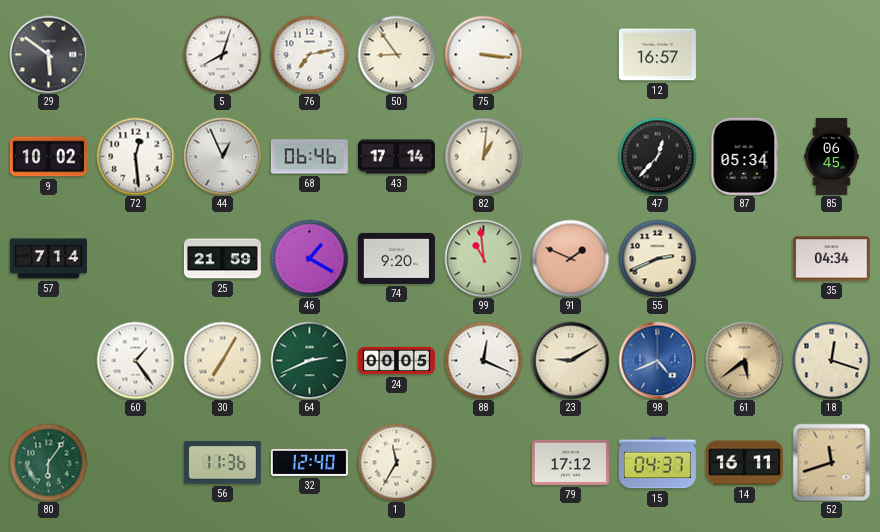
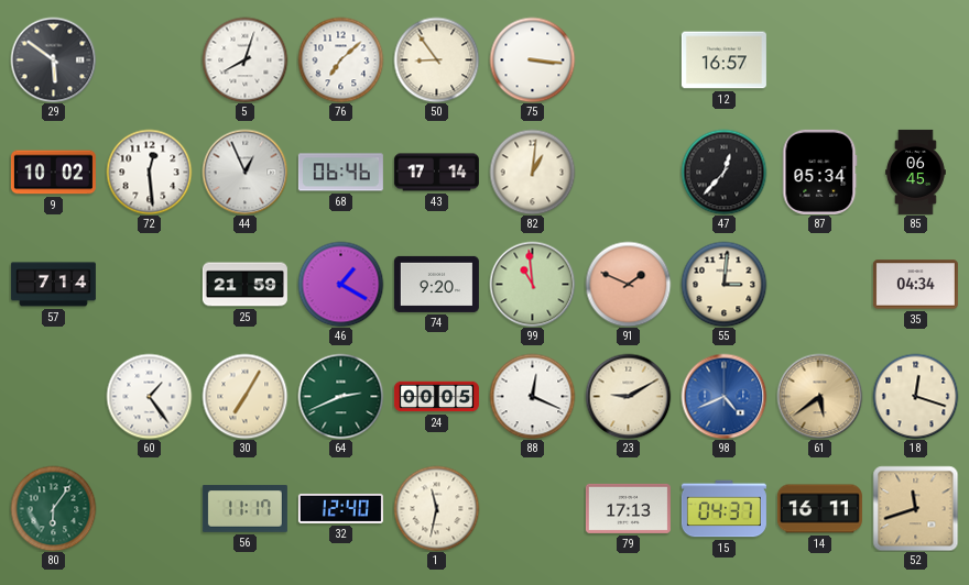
76: 7:13 -> 7:08
55: 2:41 -> 3:01
56: 11:36 -> 11:17
1: 11:35 -> 11:32
79: 17:12 -> 17:13
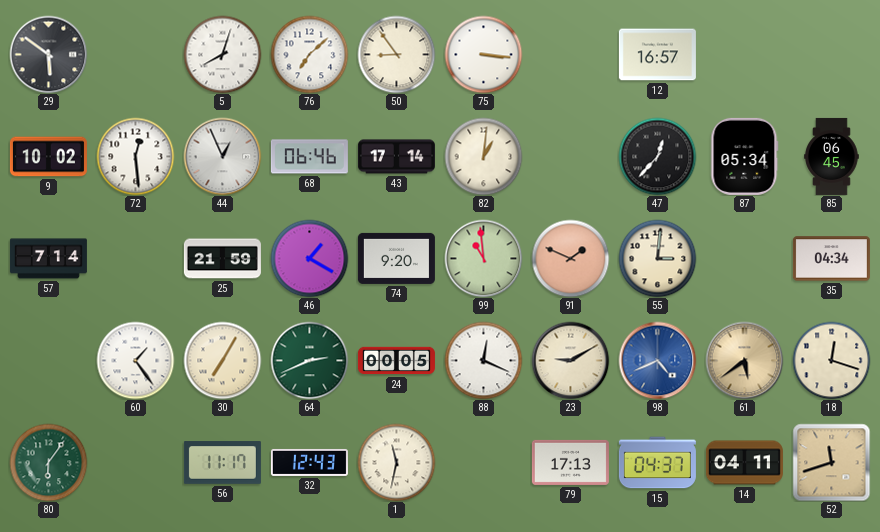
32: 12:40 -> 12:43
14: 16:11 -> 04:11
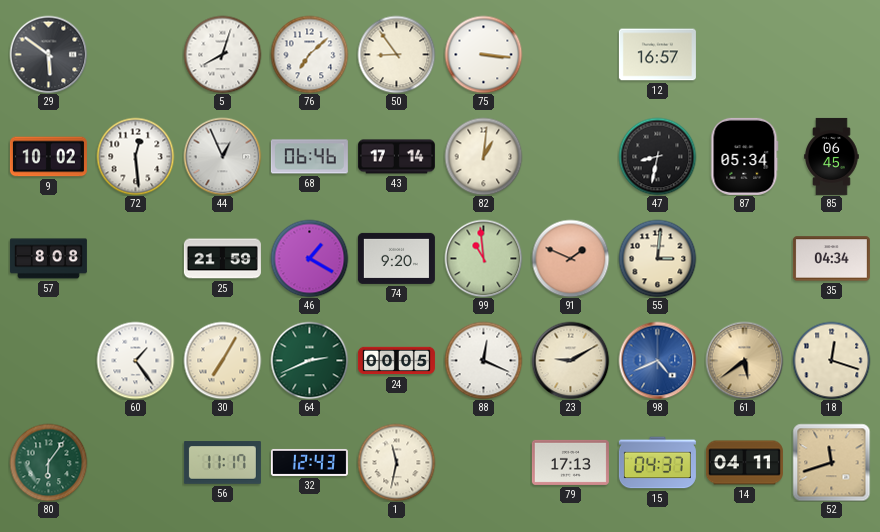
47: 12:37 -> 8:32
57: 7:14 -> 8:08
